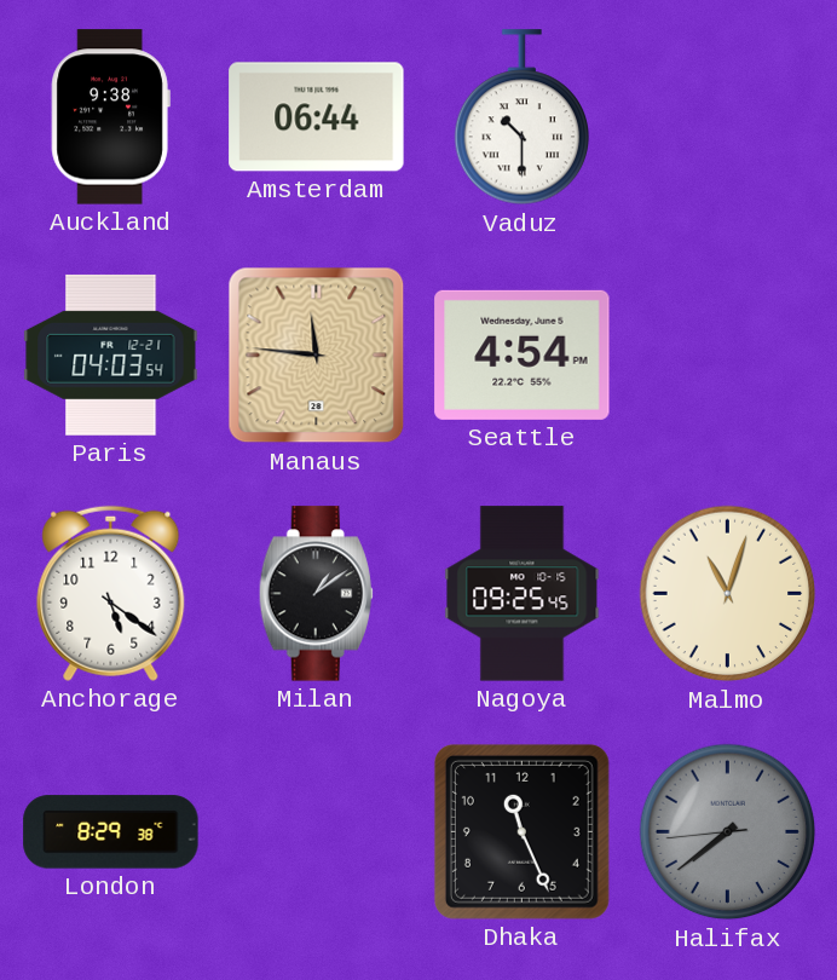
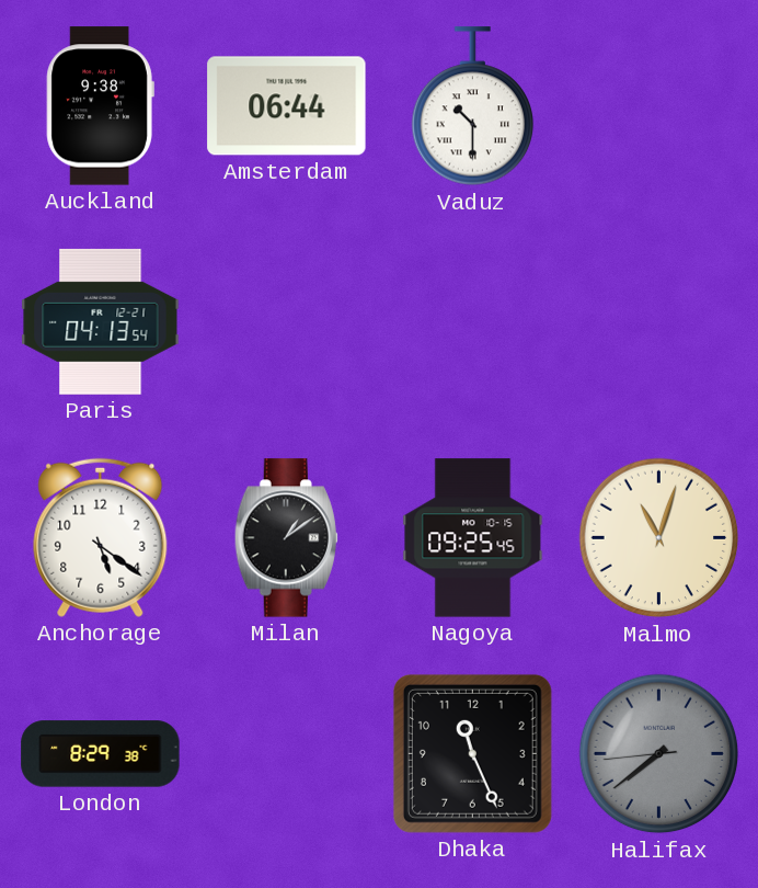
Paris: 04:03 -> 04:13
Manaus: 11:46 -> none
Seattle: 4:54 -> none
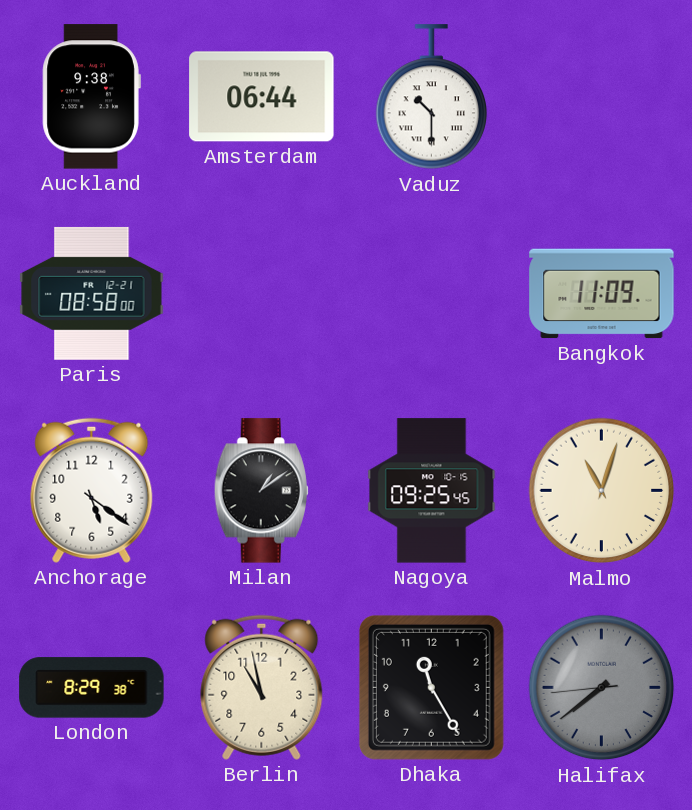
Paris: 04:13 -> 08:58
Bangkok: none -> 11:09
Berlin: none -> 10:58
Dhaka: 11:26 -> 11:25
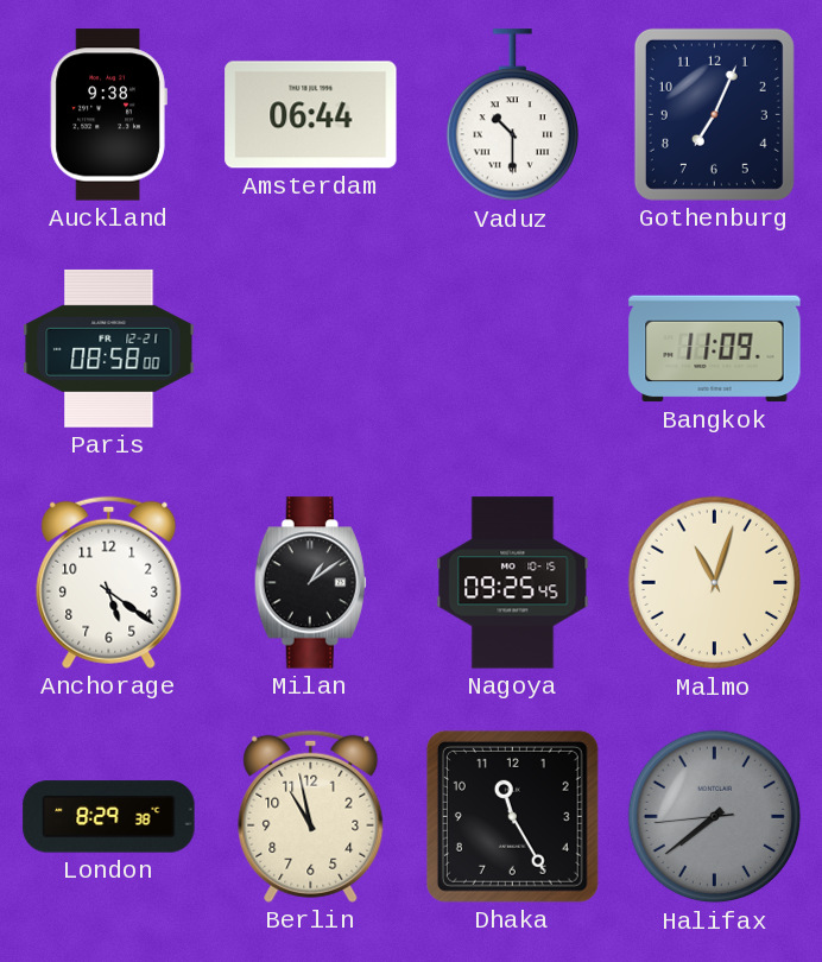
Gothenburg: none -> 7:04
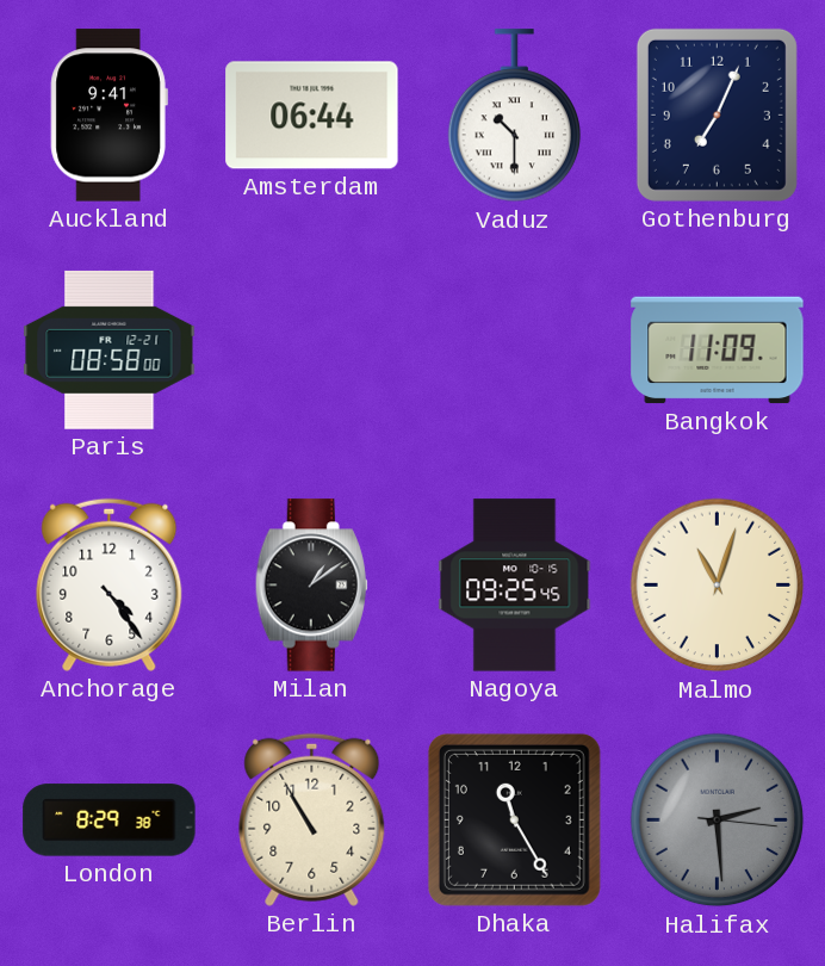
Auckland: 9:38 -> 9:41
Anchorage: 5:21 -> 4:24
Berlin: 10:58 -> 10:55
Halifax: 7:38 -> 2:29
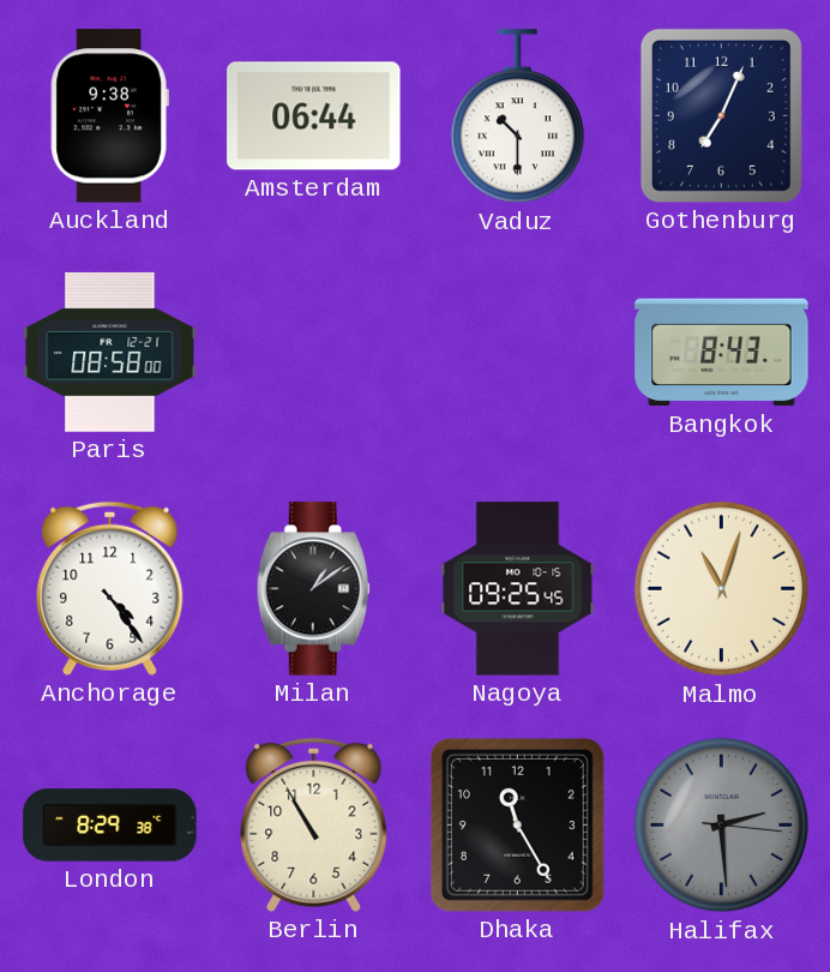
Auckland: 9:41 -> 9:38
Bangkok: 11:09 -> 8:43
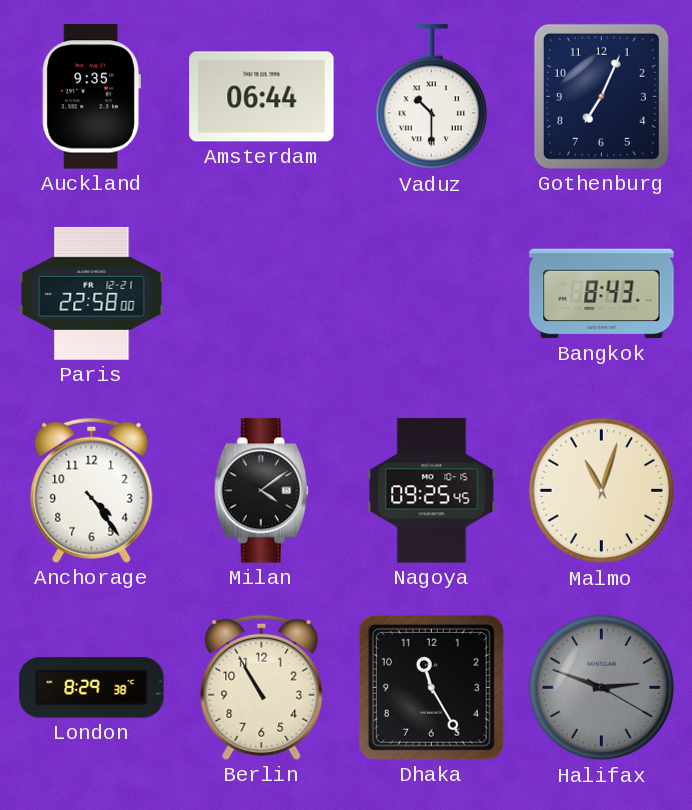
Auckland: 9:38 -> 9:35
Paris: 08:58 -> 22:58
Milan: 1:09 -> 4:09
Halifax: 2:29 -> 2:48
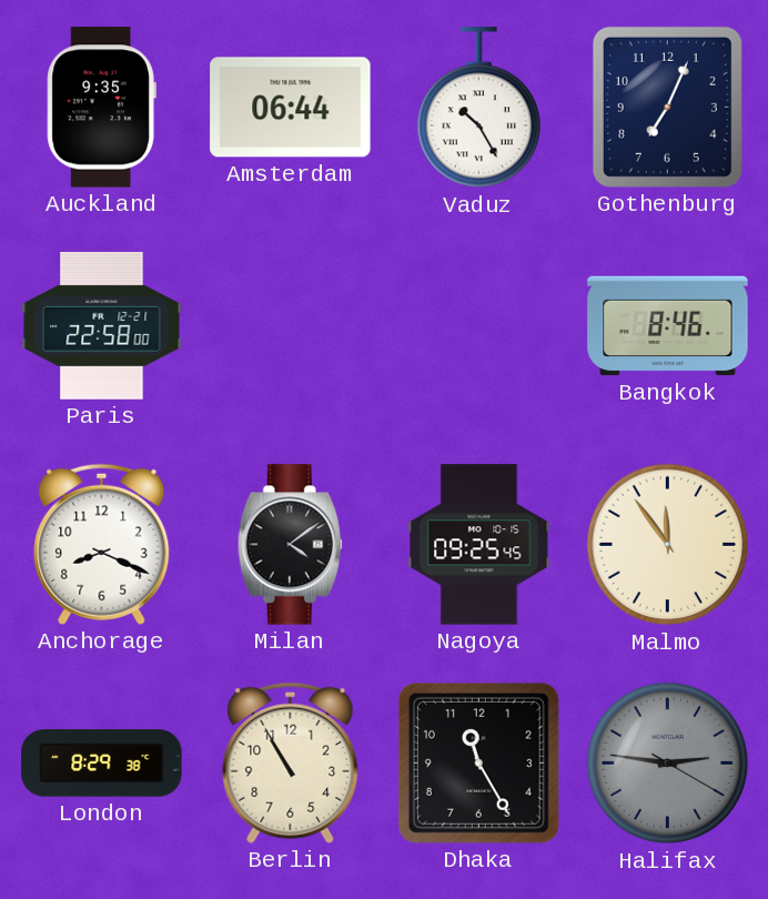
Vaduz: 10:30 -> 10:25
Bangkok: 8:43 -> 8:46
Anchorage: 4:24 -> 8:19
Malmo: 11:03 -> 11:54
Halifax: 2:48 -> 2:46
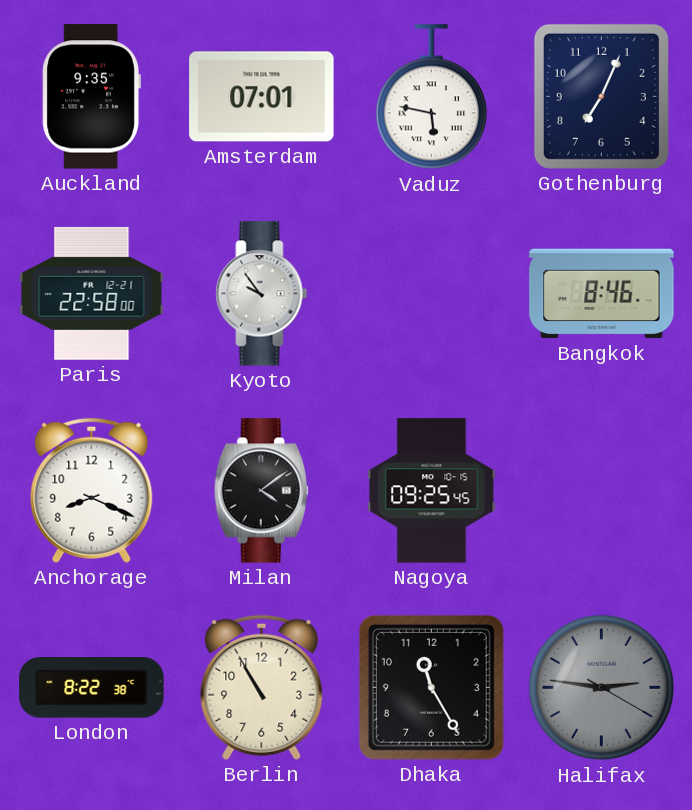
Amsterdam: 06:44 -> 07:01
Vaduz: 10:25 -> 5:47
Kyoto: none -> 9:54
Malmo: 11:54 -> none
London: 8:29 -> 8:22
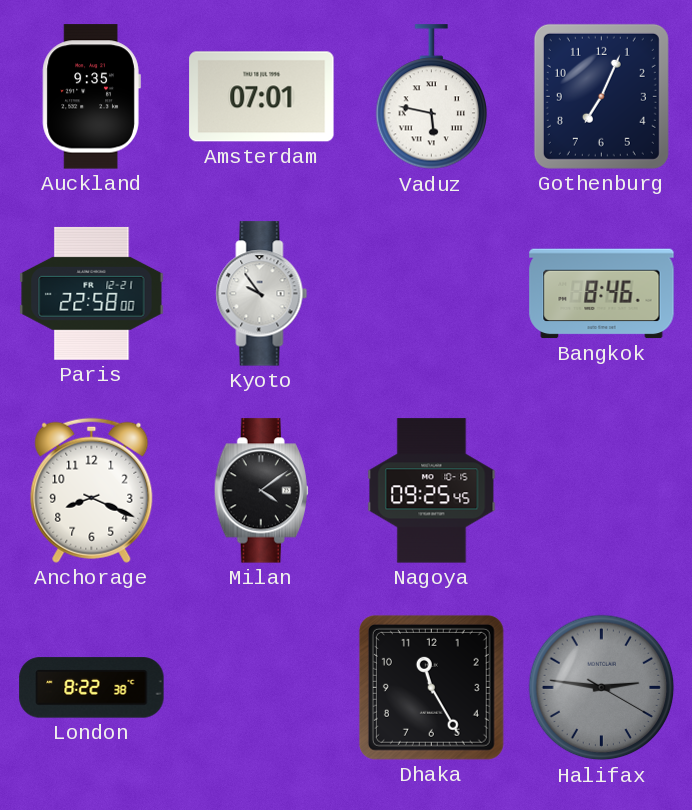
Berlin: 10:55 -> none
